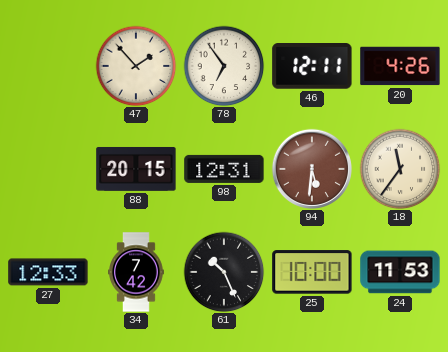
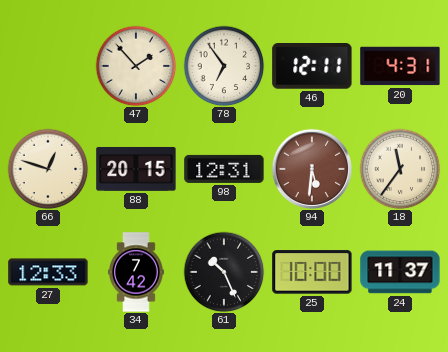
20: 4:26 -> 4:31
66: none -> 12:48
24: 11:53 -> 11:37
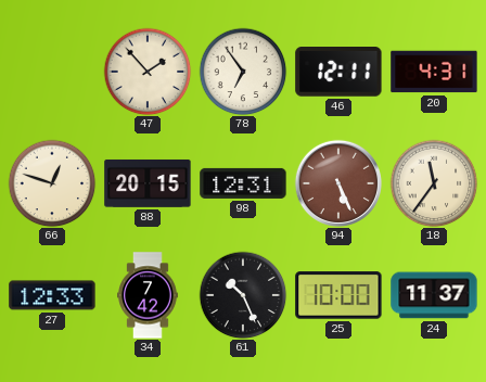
94: 5:31 -> 5:26
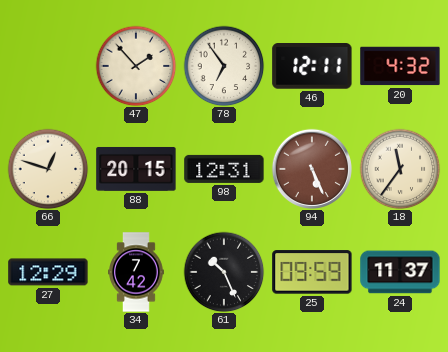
20: 4:31 -> 4:32
27: 12:33 -> 12:29
25: 10:00 -> 09:59
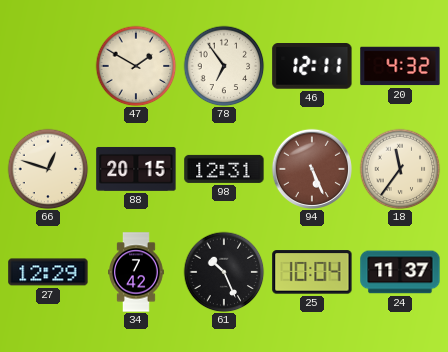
47: 1:53 -> 1:50
25: 09:59 -> 10:04
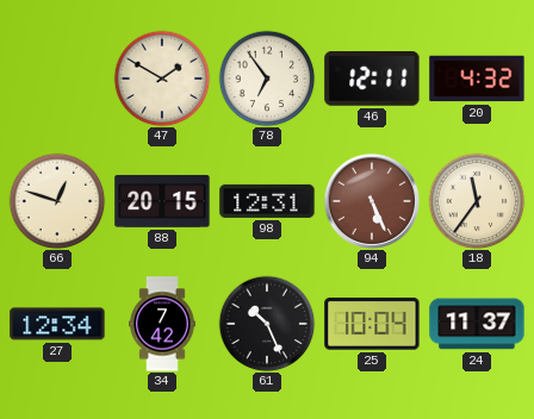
27: 12:29 -> 12:34
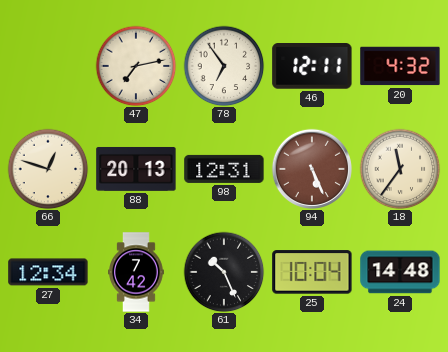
47: 1:50 -> 7:13
88: 20:15 -> 20:13
24: 11:37 -> 14:48
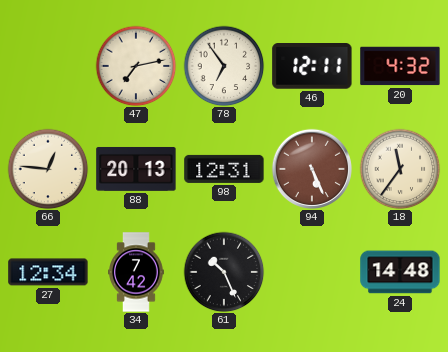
66: 12:48 -> 12:46
25: 10:04 -> none
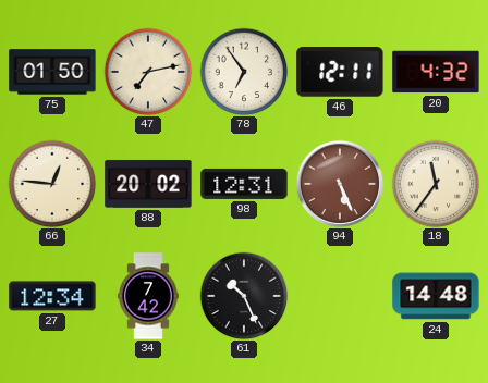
75: none -> 01:50
88: 20:13 -> 20:02
